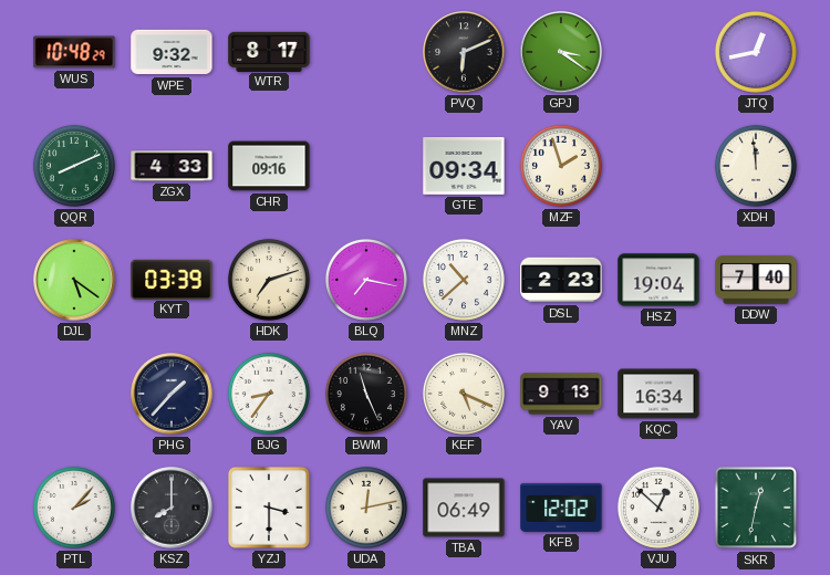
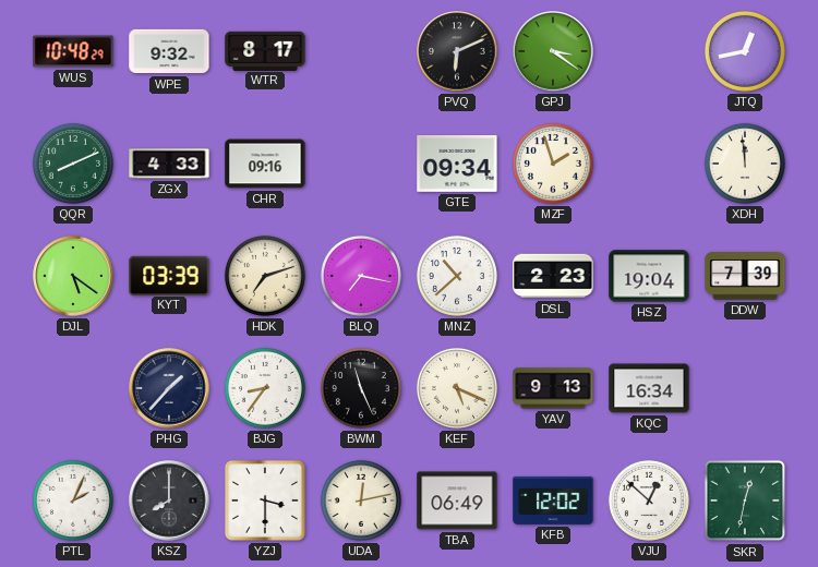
DDW: 7:40 -> 7:39
PTL: 2:07 -> 2:04
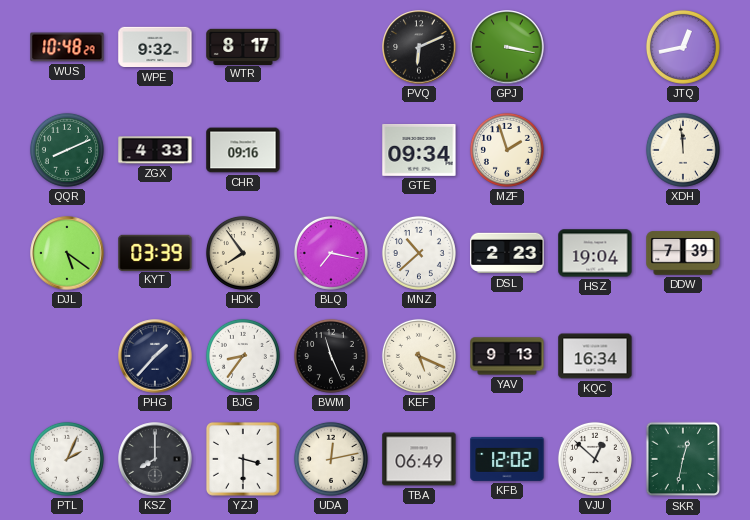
GPJ: 3:21 -> 3:17
HDK: 7:12 -> 7:54
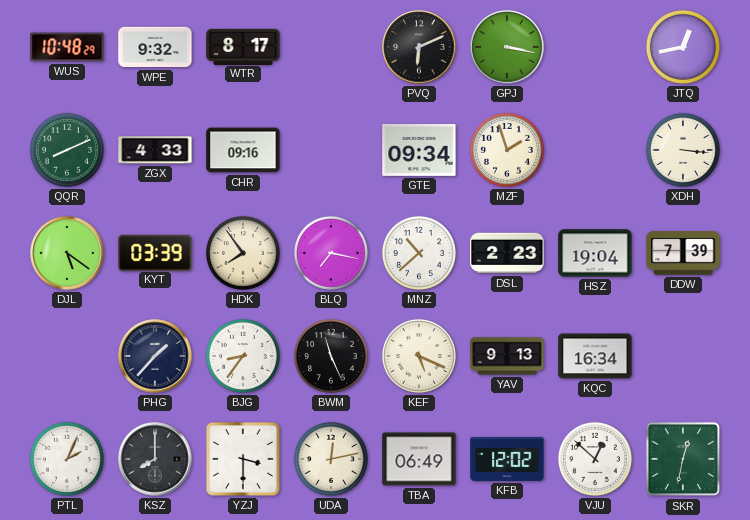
XDH: 11:59 -> 3:16
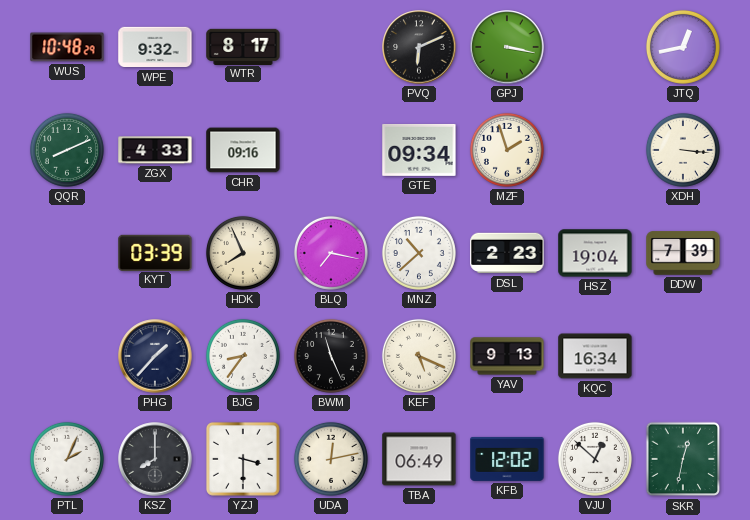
DJL: 5:21 -> none
HDK: 7:54 -> 7:56
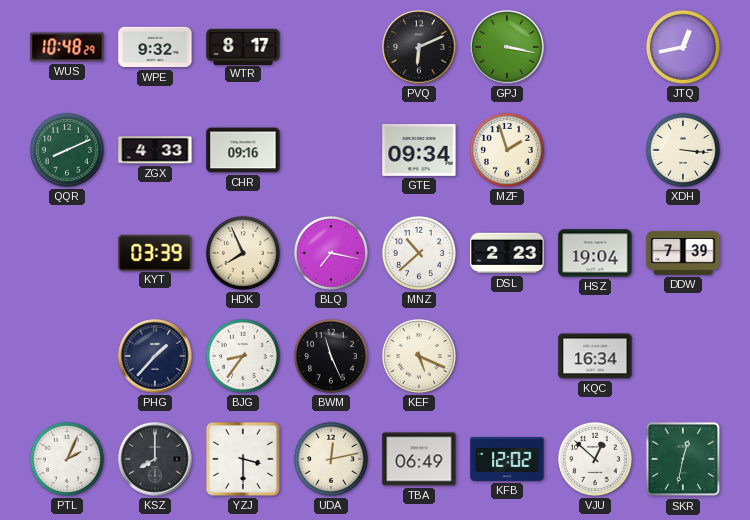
YAV: 9:13 -> none
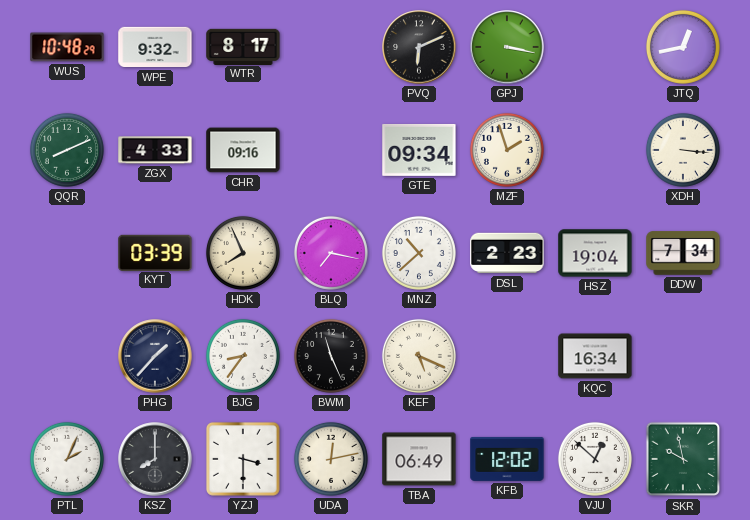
DDW: 7:39 -> 7:34
SKR: 12:32 -> 9:58
